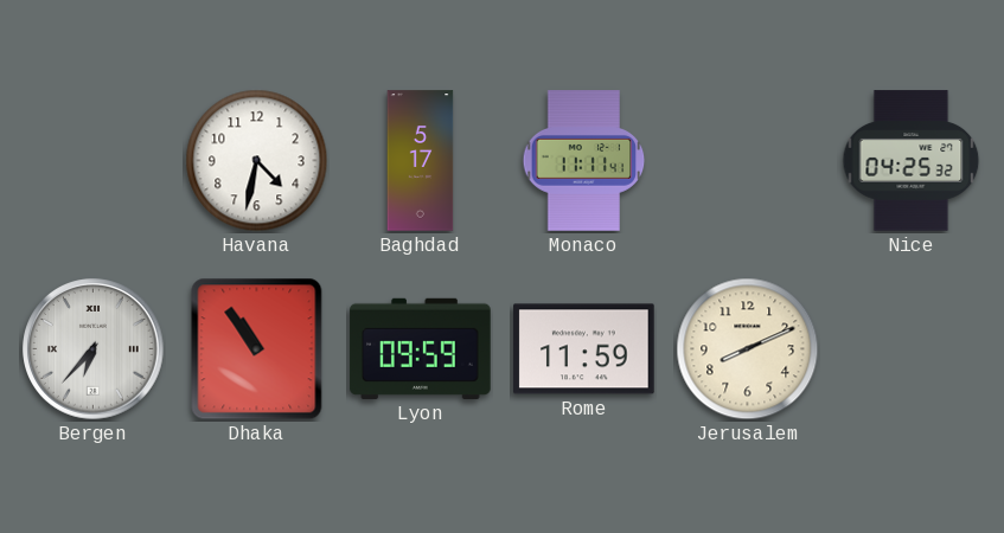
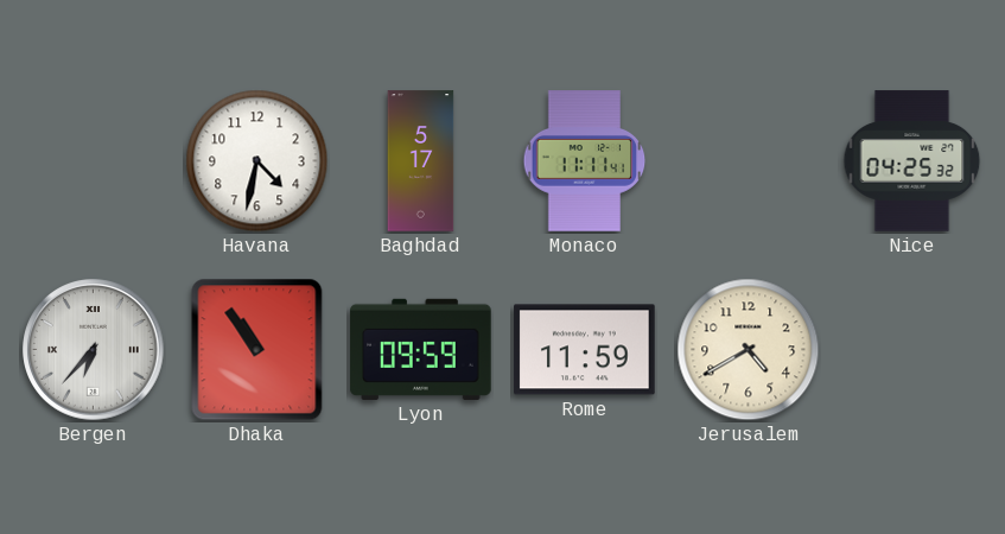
Jerusalem: 8:11 -> 4:40
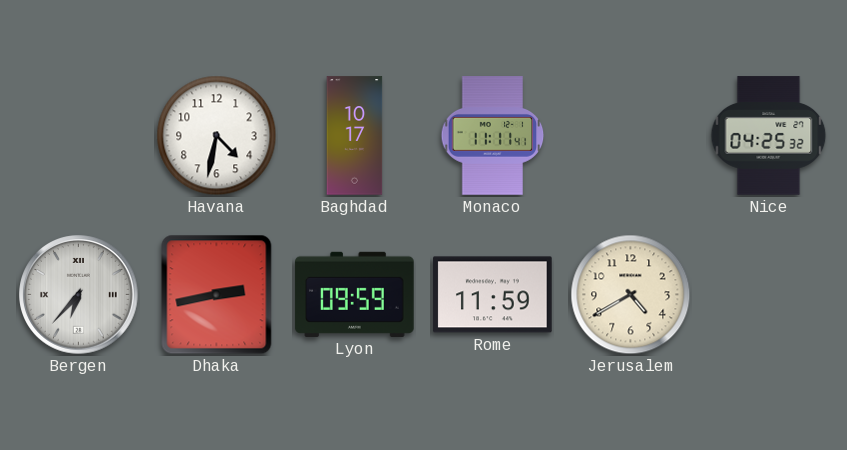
Baghdad: 5:17 -> 10:17
Dhaka: 10:54 -> 2:43
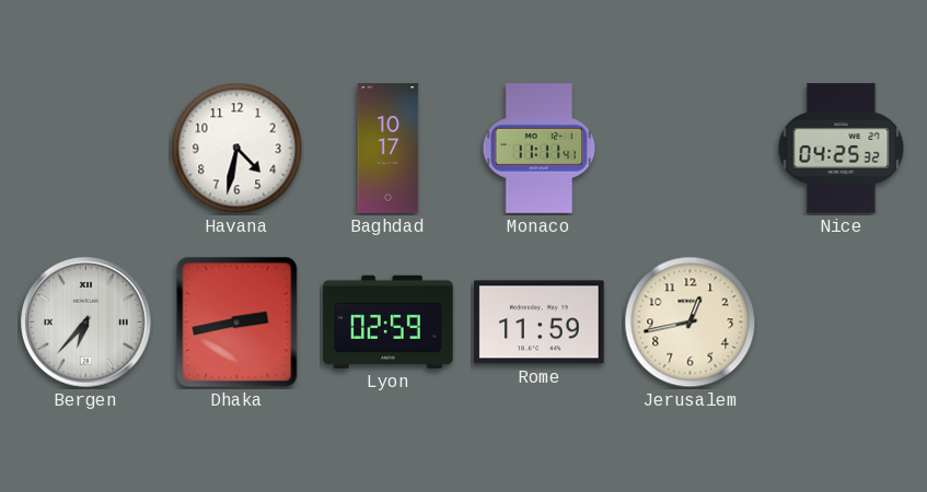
Lyon: 09:59 -> 02:59
Jerusalem: 4:40 -> 12:43
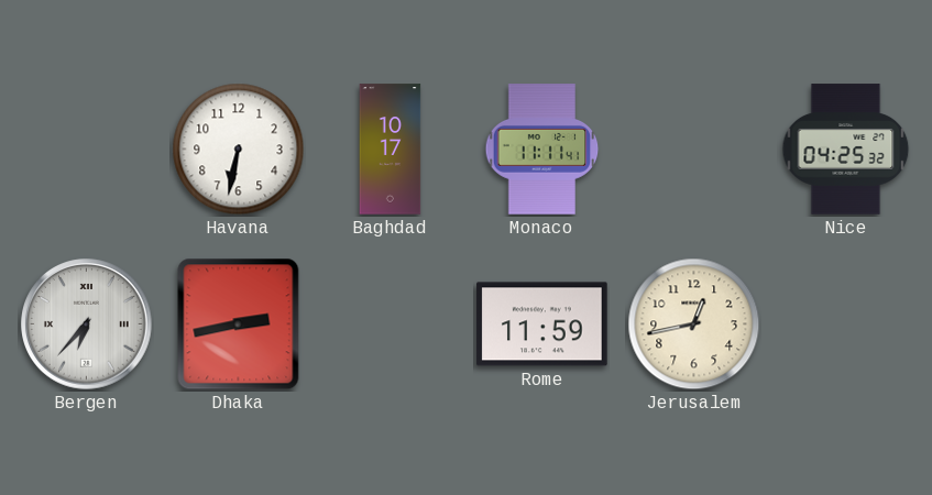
Havana: 4:32 -> 6:32
Lyon: 02:59 -> none
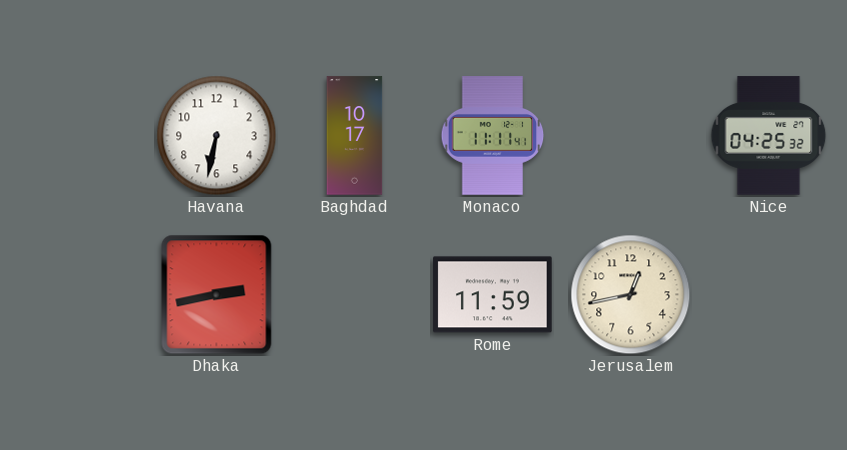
Bergen: 6:37 -> none
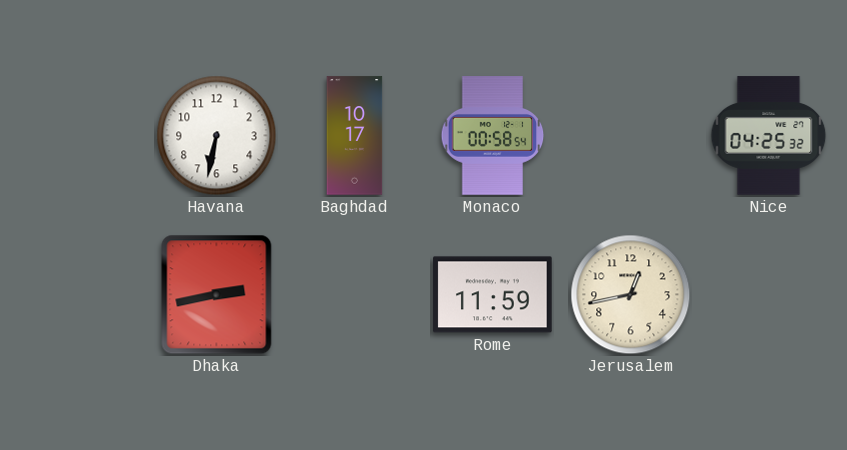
Monaco: 11:11 -> 00:58
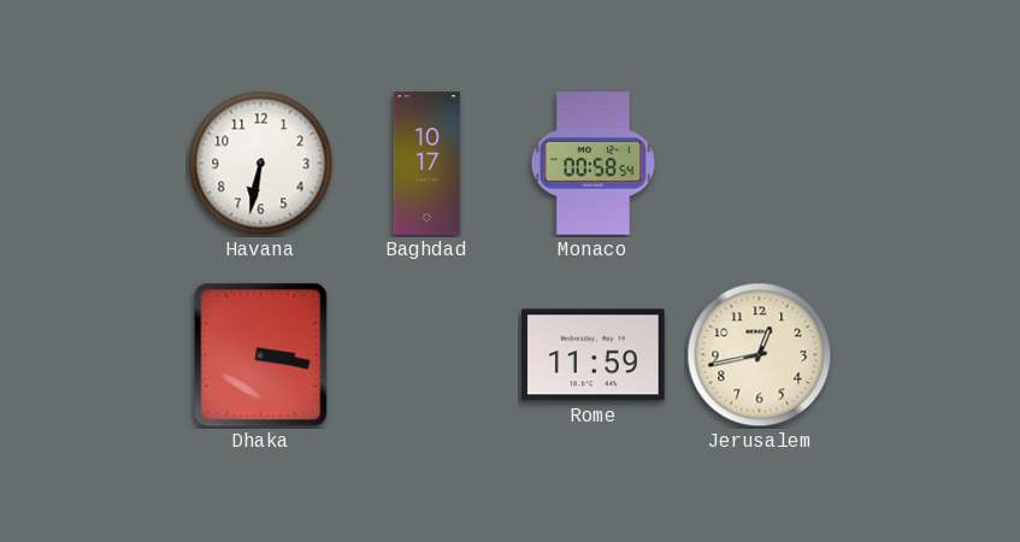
Nice: 04:25 -> none
Dhaka: 2:43 -> 3:17
